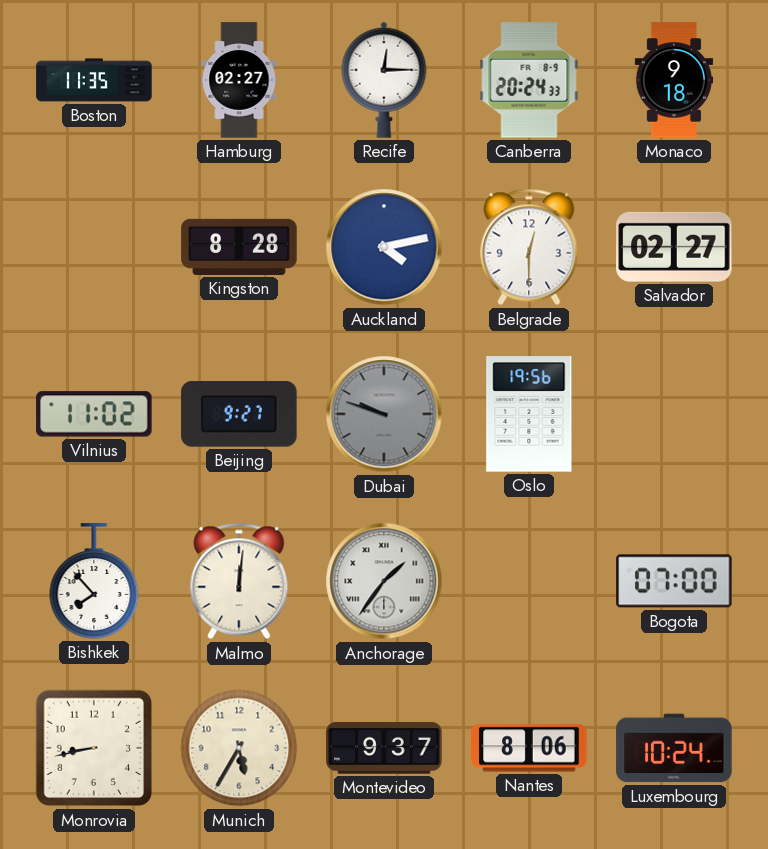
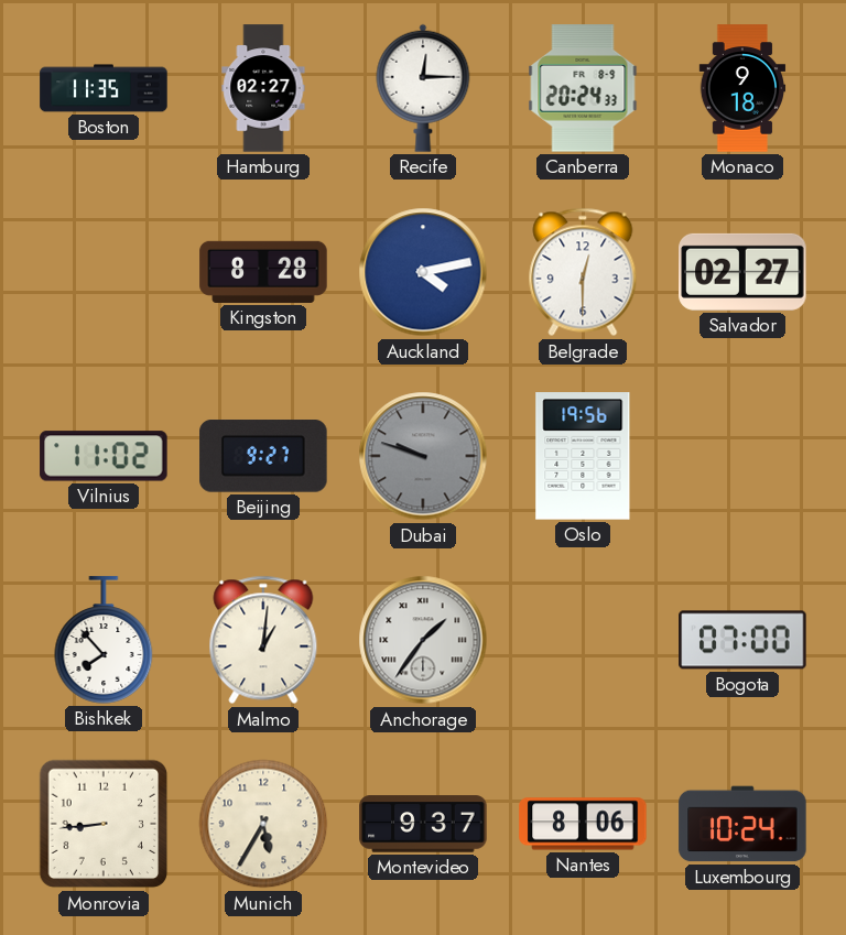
Malmo: 12:01 -> 1:01
Monrovia: 8:43 -> 8:44
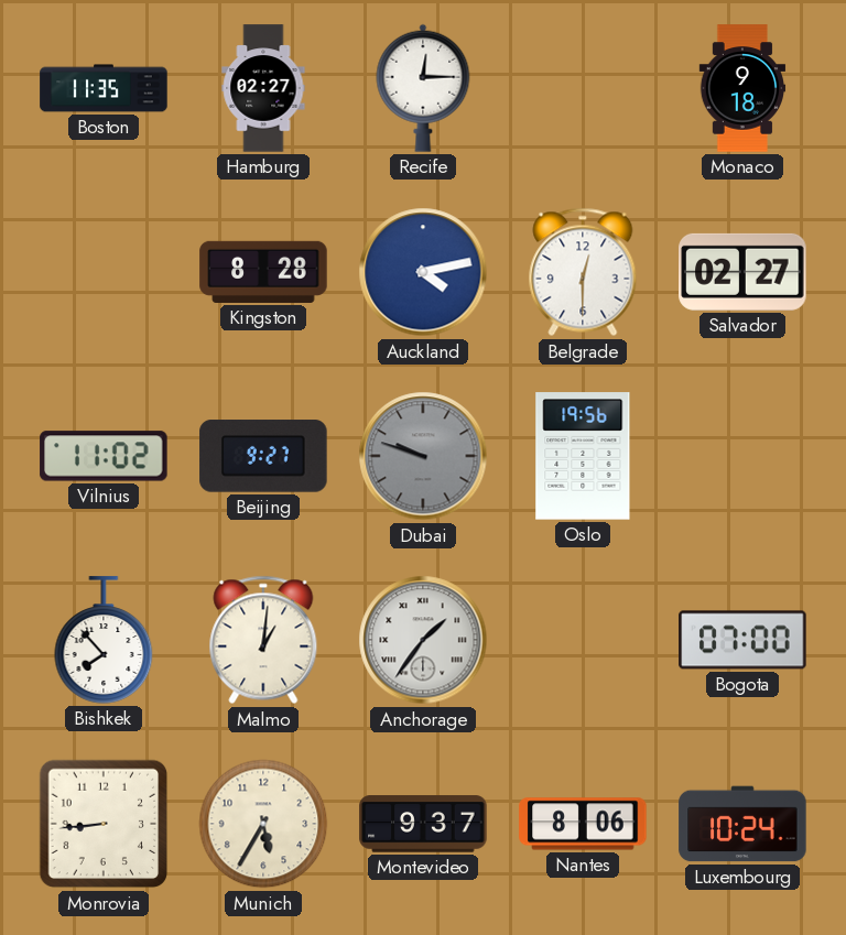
Canberra: 20:24 -> none
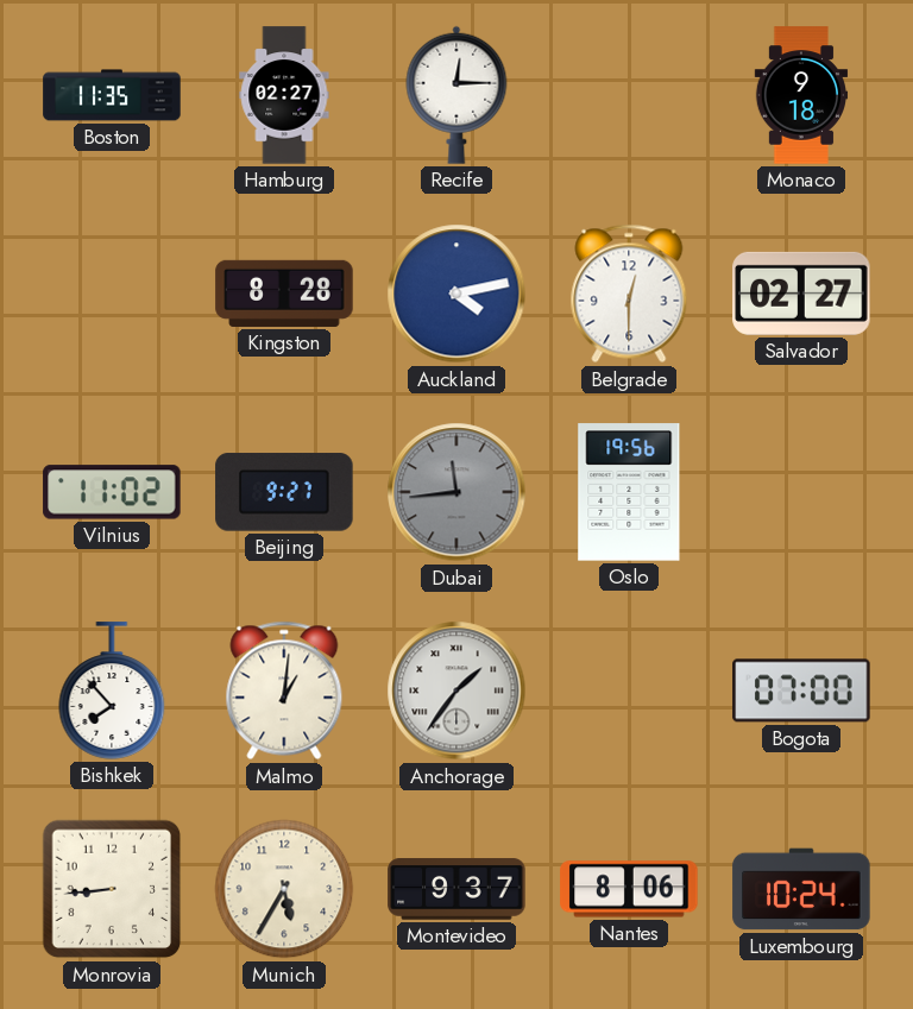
Dubai: 9:48 -> 11:44
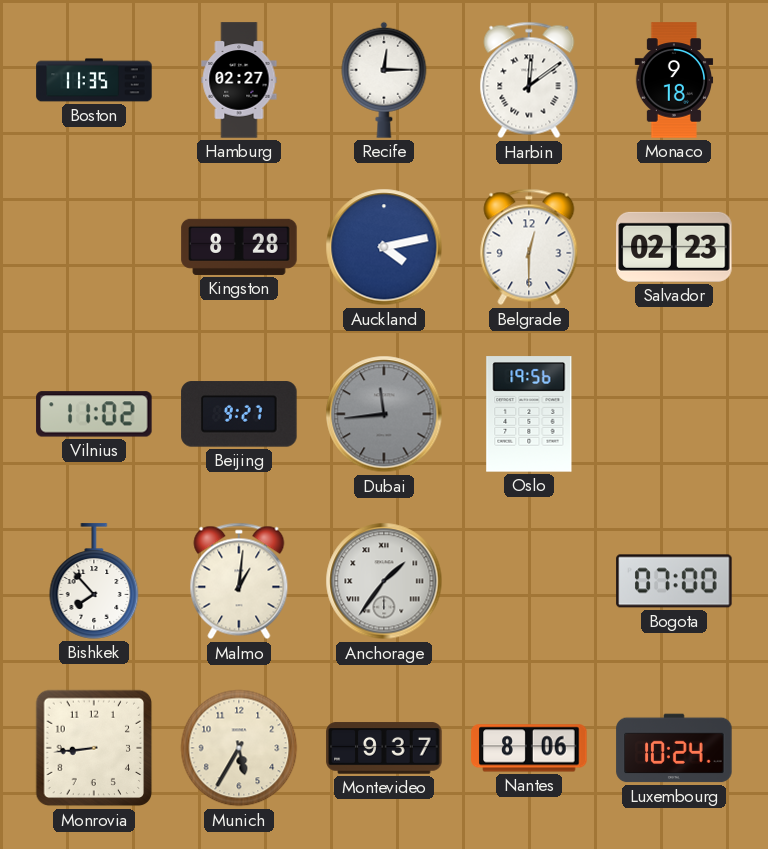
Harbin: none -> 12:09
Salvador: 02:27 -> 02:23
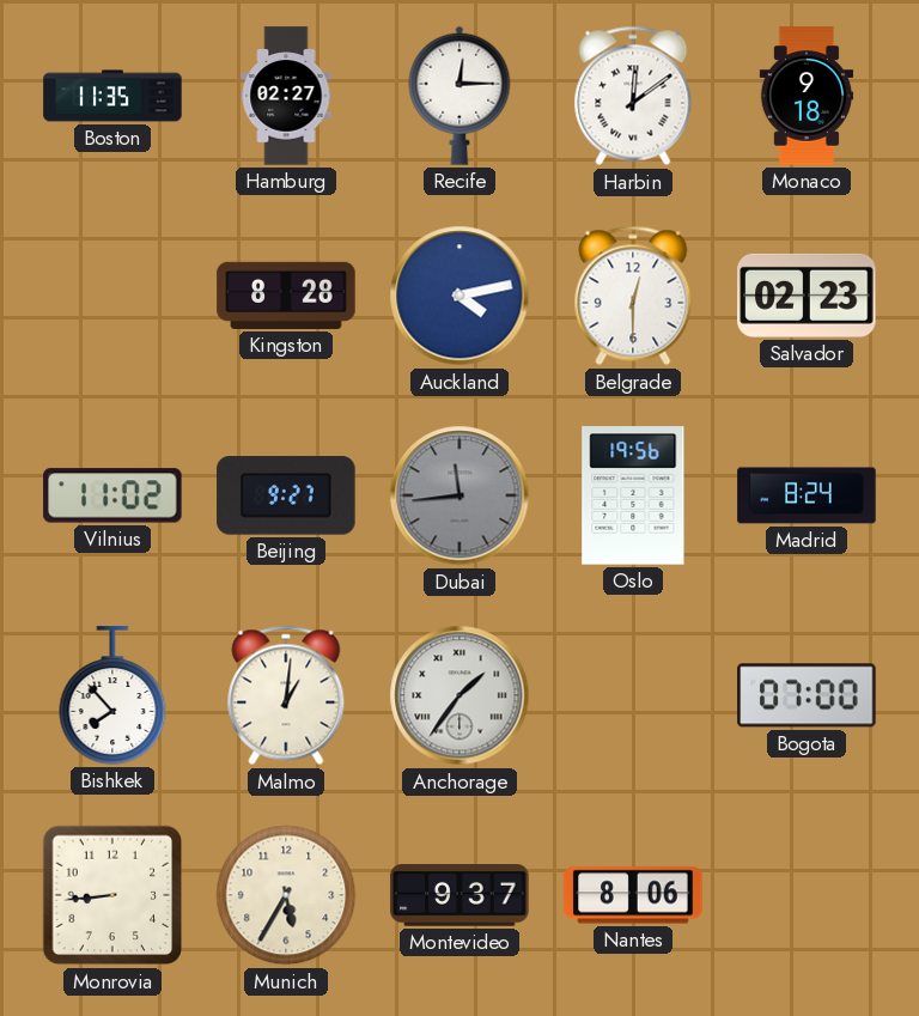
Madrid: none -> 8:24
Luxembourg: 10:24 -> none
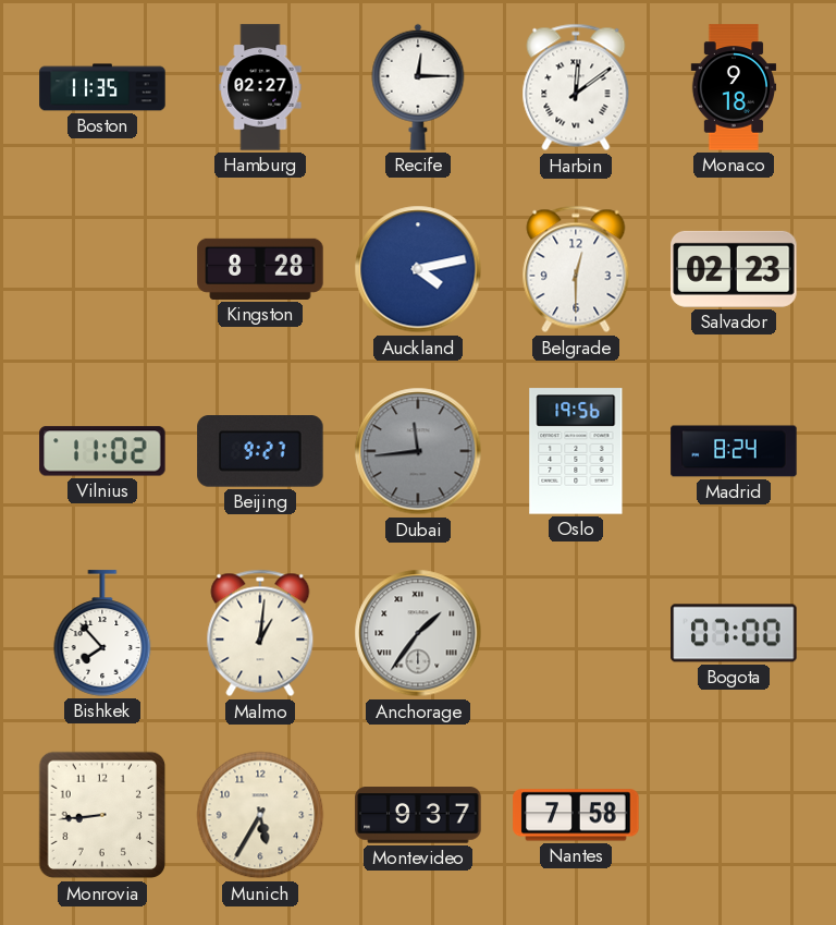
Nantes: 8:06 -> 7:58
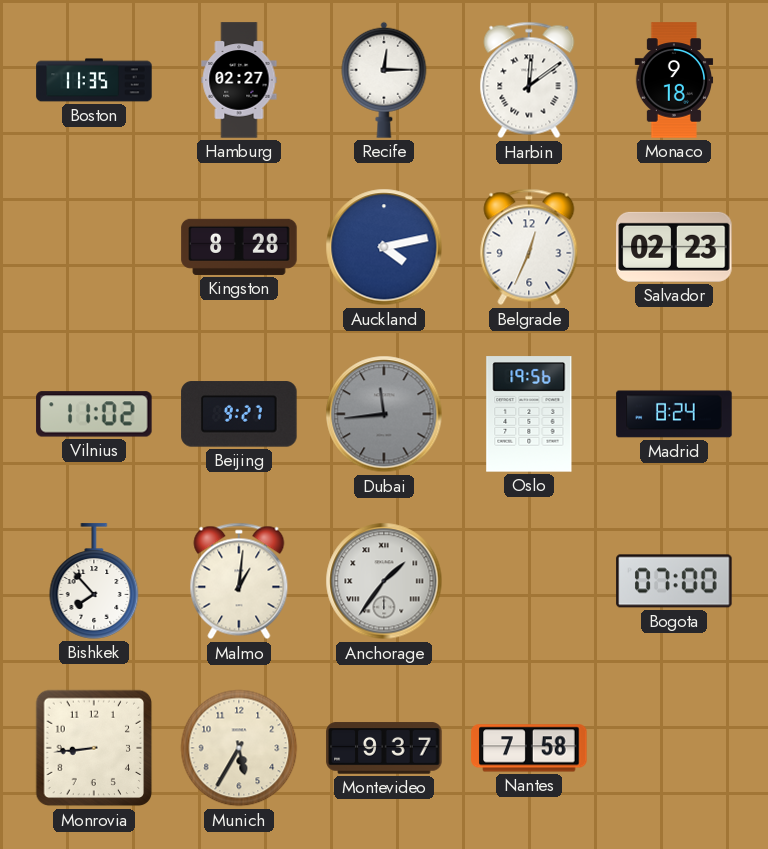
Belgrade: 12:30 -> 12:34
